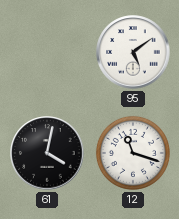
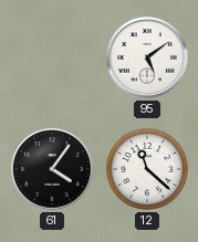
61: 4:02 -> 4:06
12: 11:18 -> 11:22
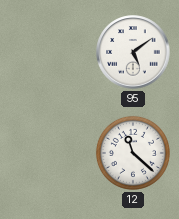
61: 4:06 -> none
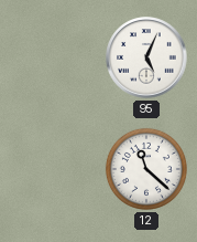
95: 5:09 -> 5:04
